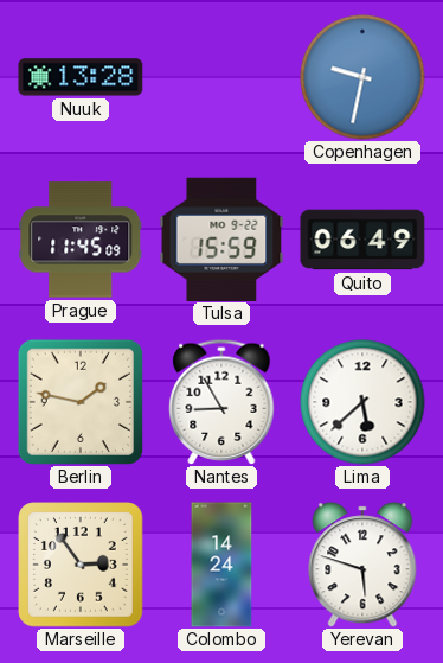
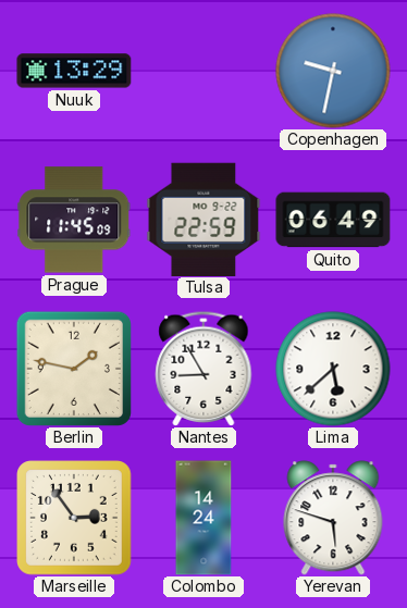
Nuuk: 13:28 -> 13:29
Tulsa: 15:59 -> 22:59
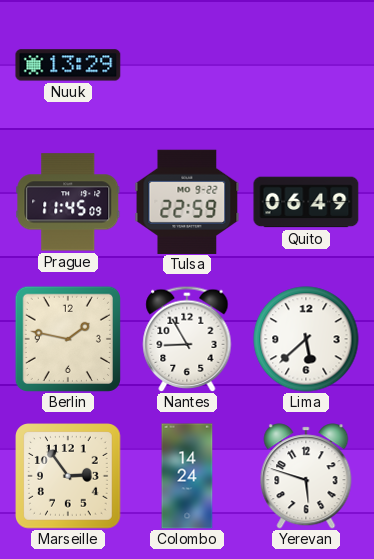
Copenhagen: 9:32 -> none
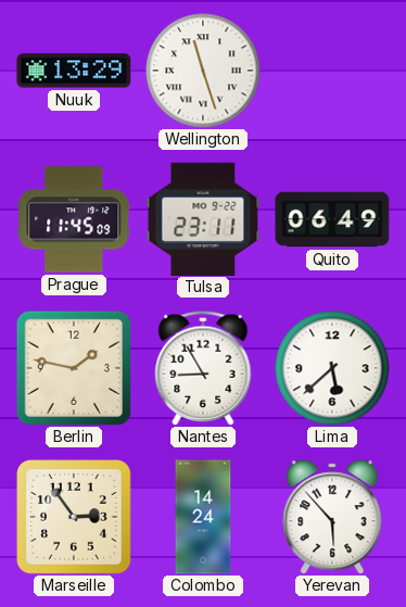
Wellington: none -> 11:27
Tulsa: 22:59 -> 23:11
Yerevan: 5:48 -> 5:53
